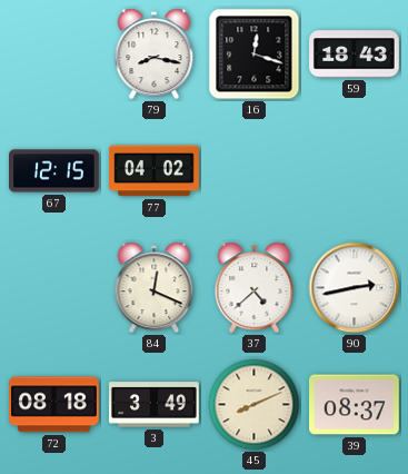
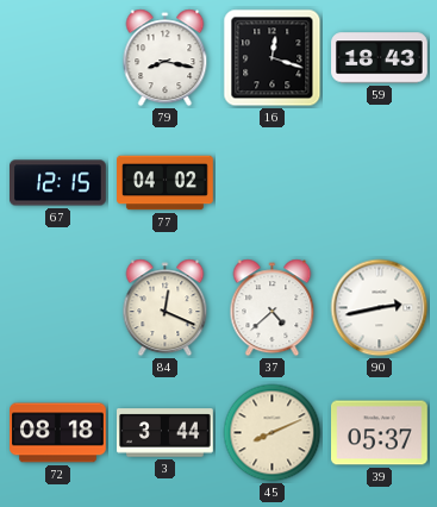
3: 3:49 -> 3:44
39: 08:37 -> 05:37
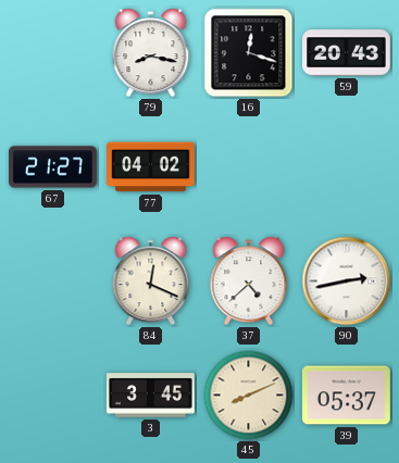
59: 18:43 -> 20:43
67: 12:15 -> 21:27
72: 08:18 -> none
3: 3:44 -> 3:45
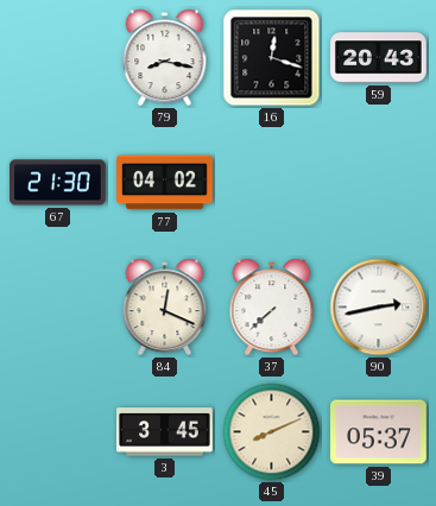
67: 21:27 -> 21:30
37: 4:38 -> 7:38
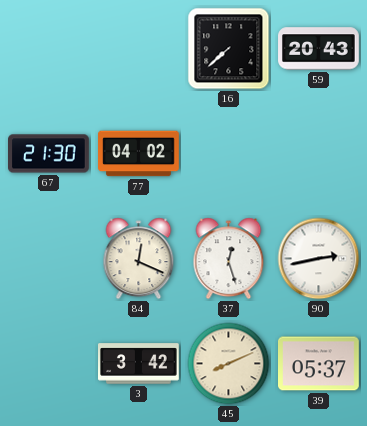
79: 8:17 -> none
16: 12:18 -> 7:38
37: 7:38 -> 12:27
3: 3:45 -> 3:42
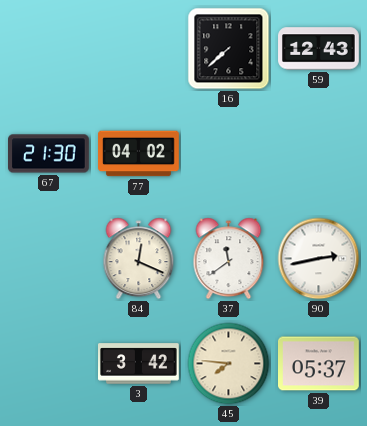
59: 20:43 -> 12:43
37: 12:27 -> 11:39
45: 8:11 -> 7:46
